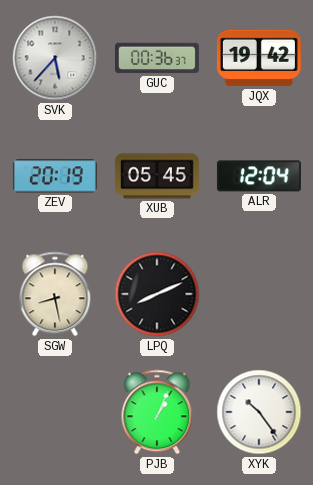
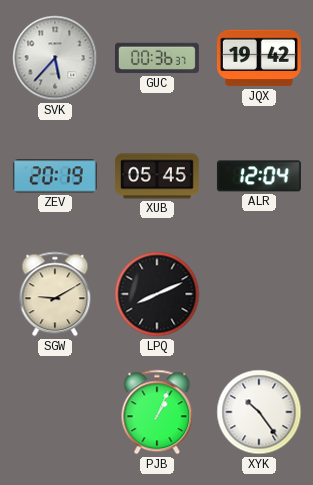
SGW: 8:28 -> 9:10
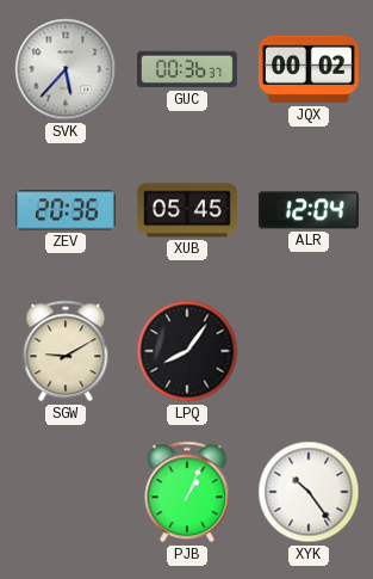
JQX: 19:42 -> 00:02
ZEV: 20:19 -> 20:36
LPQ: 8:11 -> 8:06
